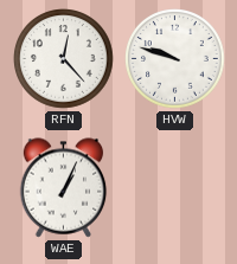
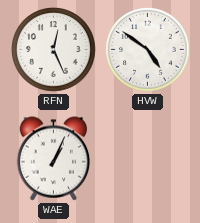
RFN: 12:23 -> 12:26
HVW: 9:48 -> 4:51
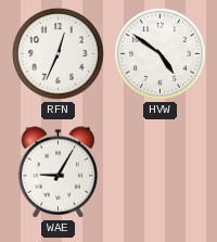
RFN: 12:26 -> 12:34
WAE: 1:04 -> 9:05
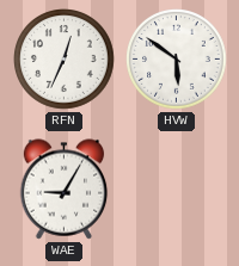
HVW: 4:51 -> 5:51
